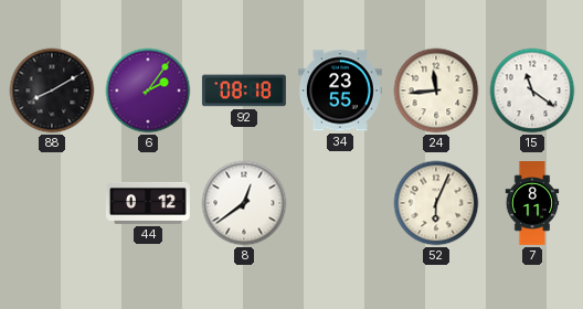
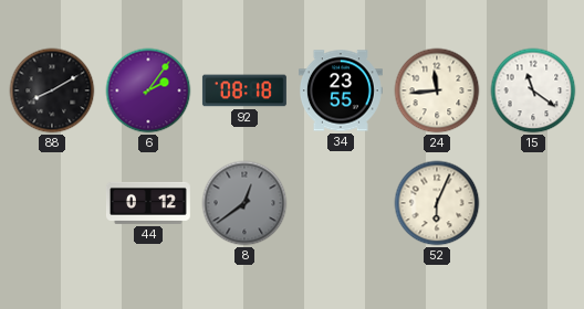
8 dial: white -> grey
7: 8:11 -> none
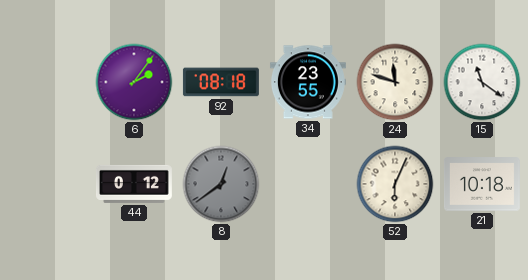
88: 8:10 -> none
24: 11:44 -> 11:48
21: none -> 10:18
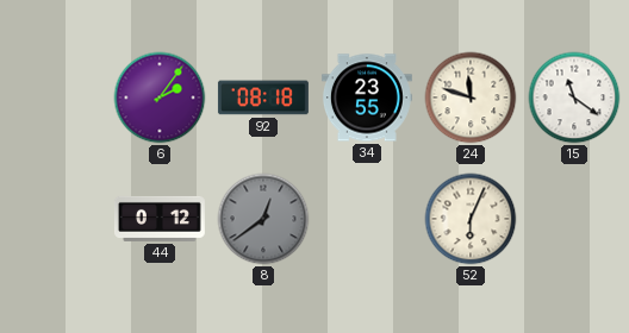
21: 10:18 -> none
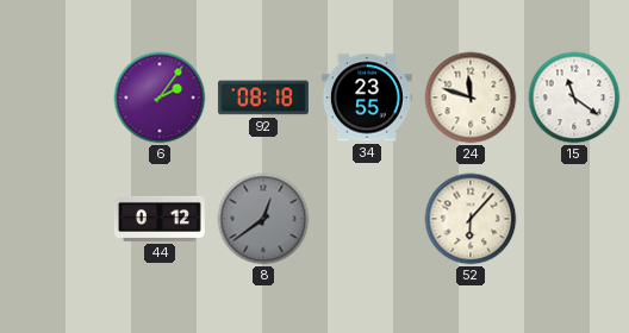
52: 6:04 -> 6:07
